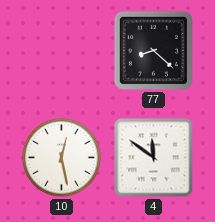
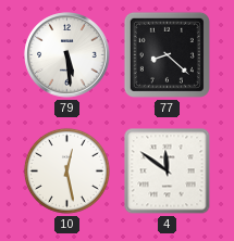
79: none -> 5:29
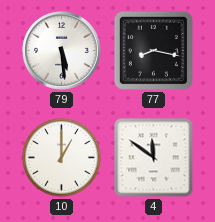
77: 8:22 -> 8:17
10: 12:28 -> 1:00
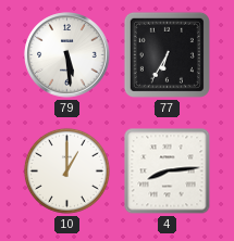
77: 8:17 -> 6:35
4: 11:51 -> 8:14
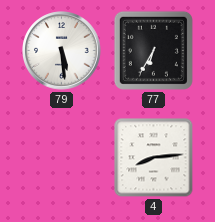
10: 1:00 -> none
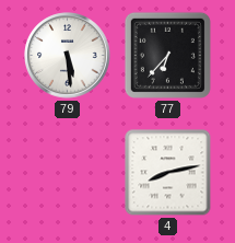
77: 6:35 -> 6:37
4: 8:14 -> 8:13
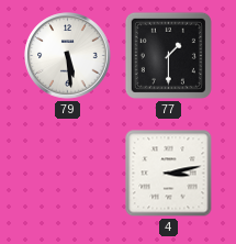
77: 6:37 -> 1:30
4: 8:13 -> 3:13
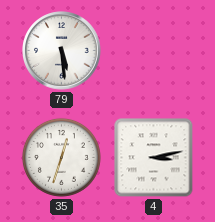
77: 1:30 -> none
35: none -> 12:33
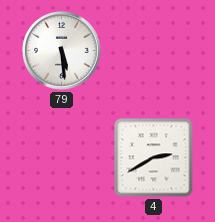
35: 12:33 -> none
4: 3:13 -> 2:40
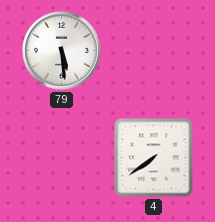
4: 2:40 -> 7:39
